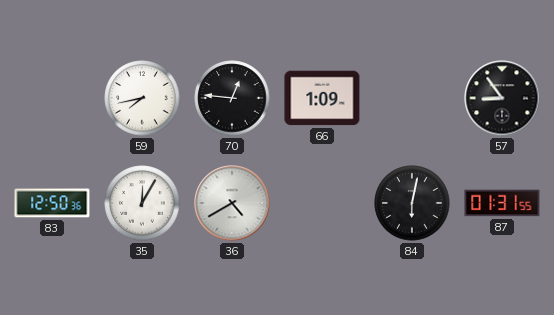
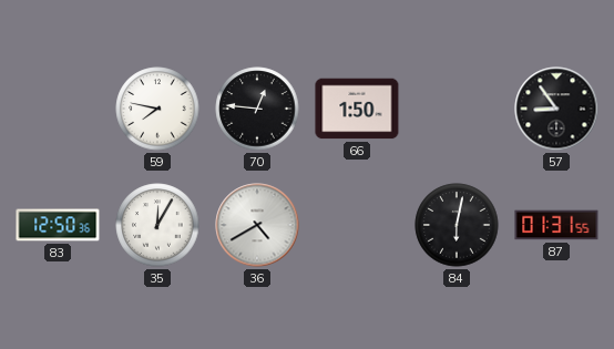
59: 7:43 -> 7:47
66: 1:09 -> 1:50
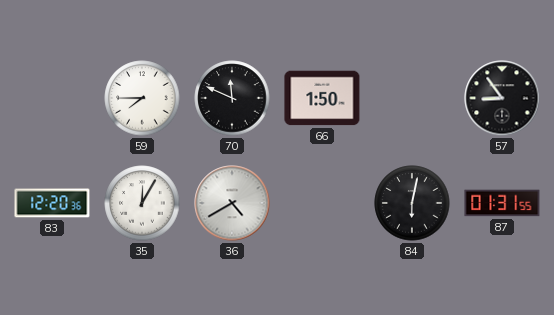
59: 7:47 -> 7:45
70: 12:46 -> 11:49
83: 12:50 -> 12:20
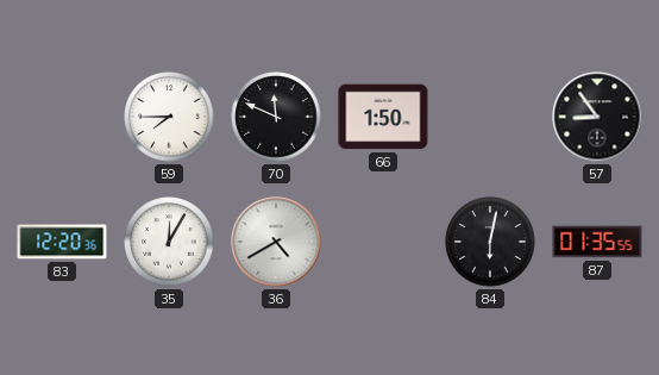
87: 01:31 -> 01:35
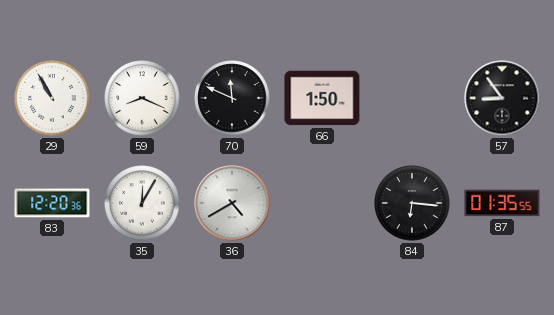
29: none -> 10:55
59: 7:45 -> 8:19
84: 6:02 -> 6:16
